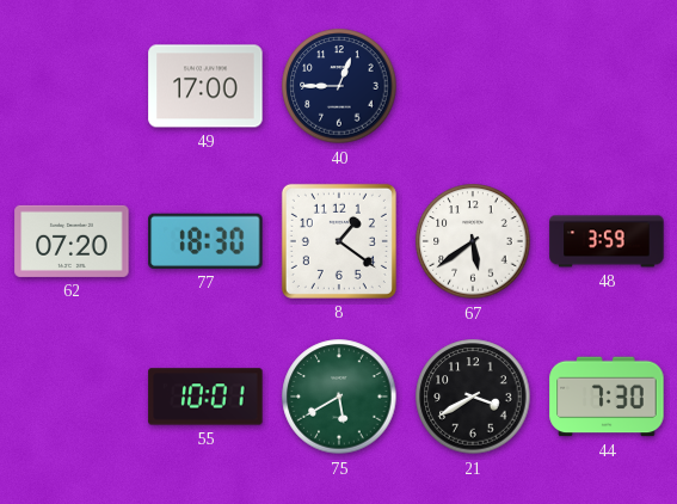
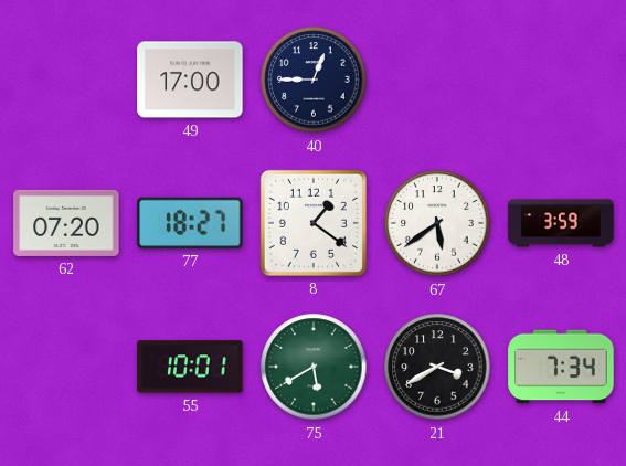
77: 18:30 -> 18:27
44: 7:30 -> 7:34
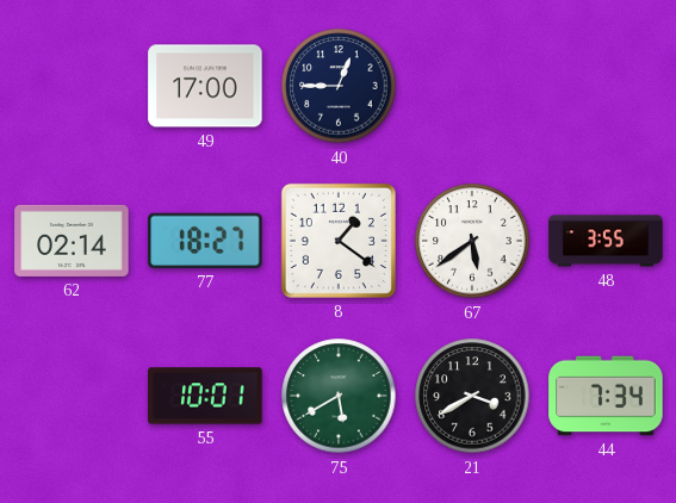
62: 07:20 -> 02:14
48: 3:59 -> 3:55
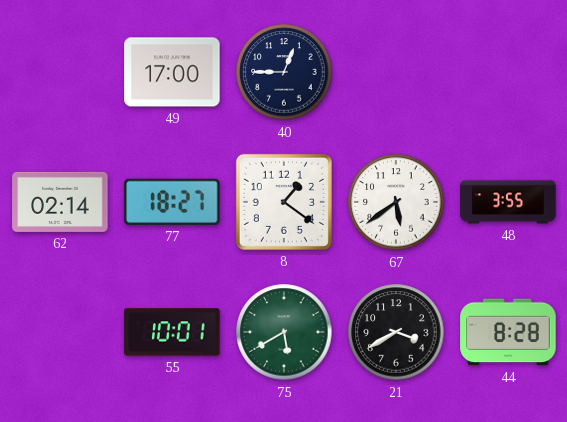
44: 7:34 -> 8:28
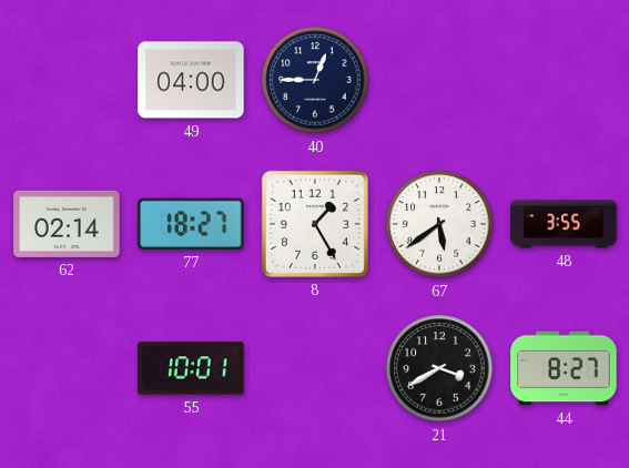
49: 17:00 -> 04:00
8: 1:21 -> 1:25
75: 5:40 -> none
44: 8:28 -> 8:27
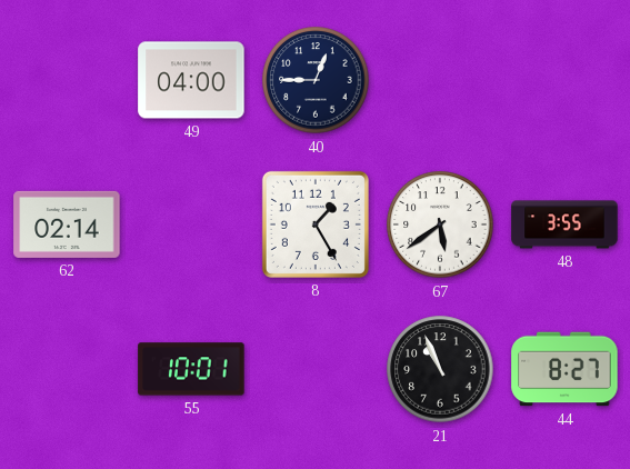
77: 18:27 -> none
21: 3:40 -> 10:56
